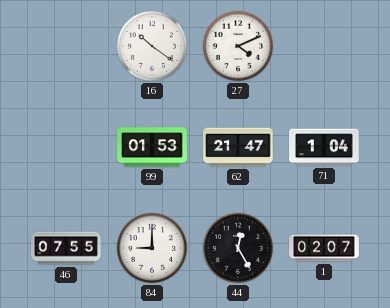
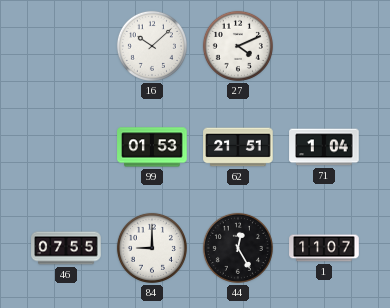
16: 10:21 -> 10:08
62: 21:47 -> 21:51
1: 02:07 -> 11:07
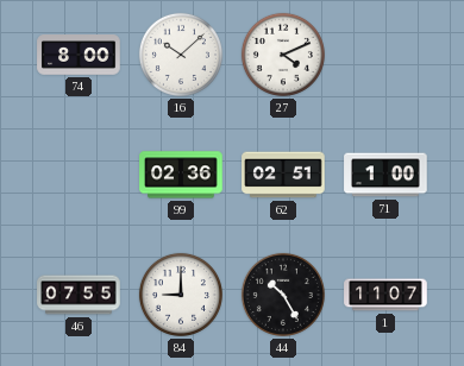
74: none -> 8:00
99: 01:53 -> 02:36
62: 21:51 -> 02:51
71: 1:04 -> 1:00
44: 12:25 -> 10:25
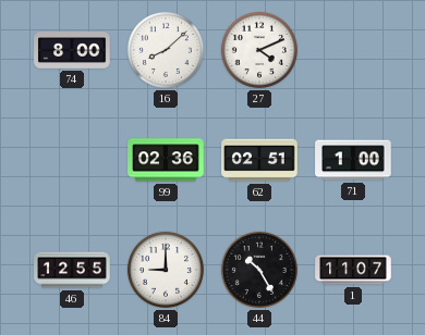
16: 10:08 -> 8:08
46: 07:55 -> 12:55
